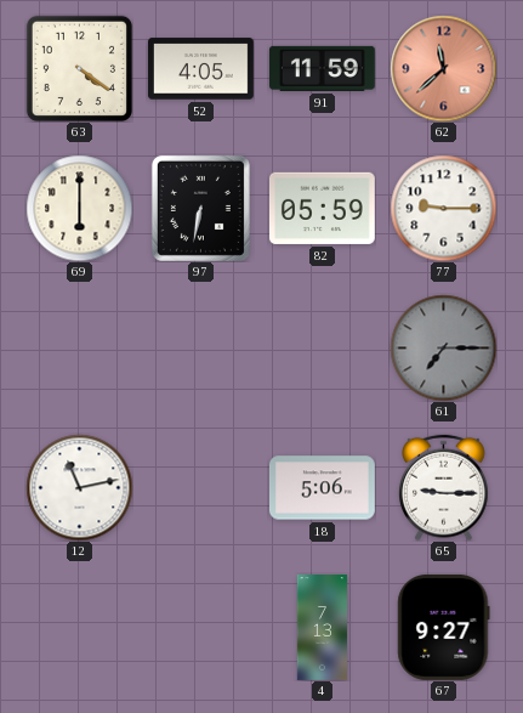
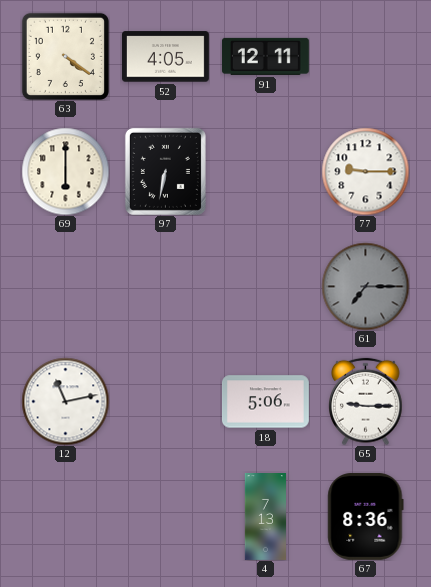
91: 11:59 -> 12:11
62: 11:38 -> none
82: 05:59 -> none
67: 9:27 -> 8:36
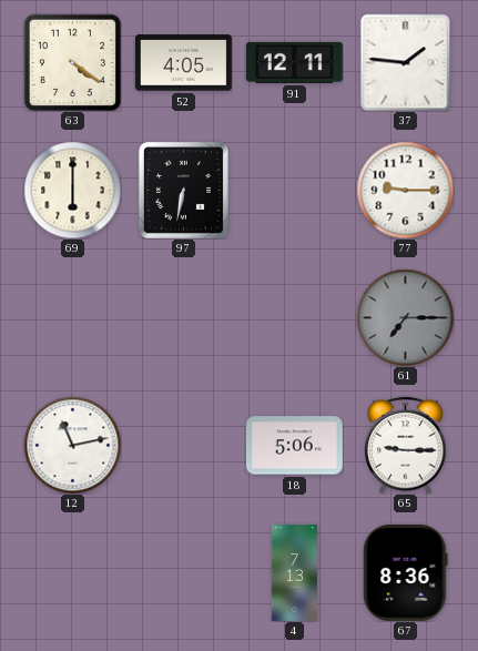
37: none -> 1:46
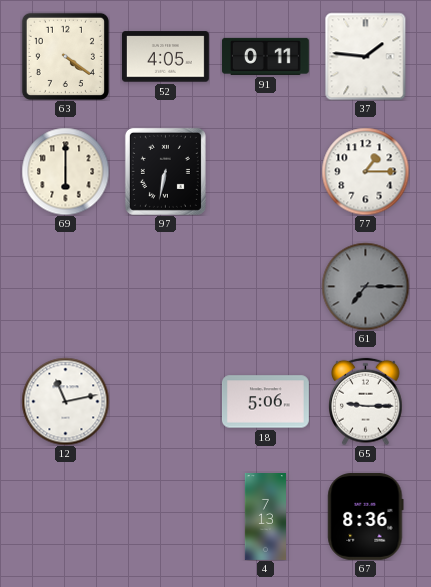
91: 12:11 -> 0:11
77: 9:15 -> 1:15
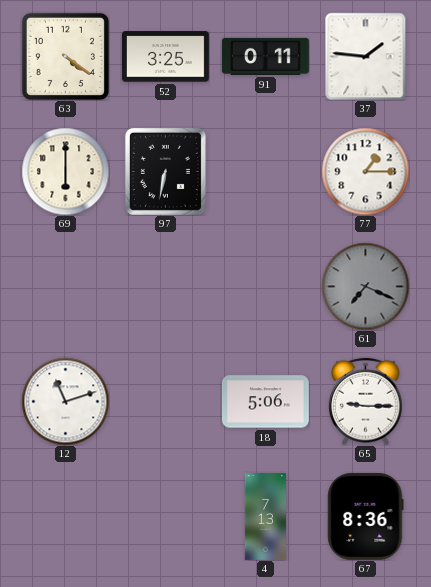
52: 4:05 -> 3:25
61: 7:15 -> 7:19
12: 11:13 -> 11:12
